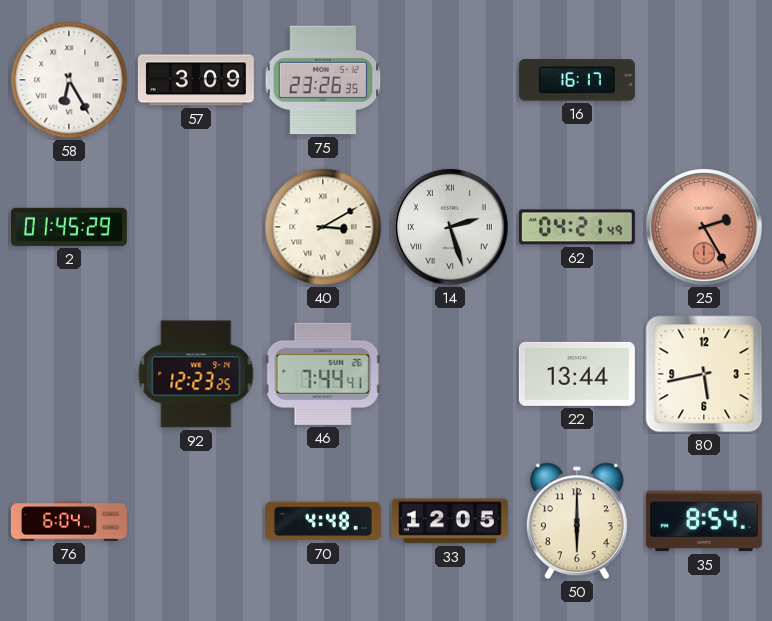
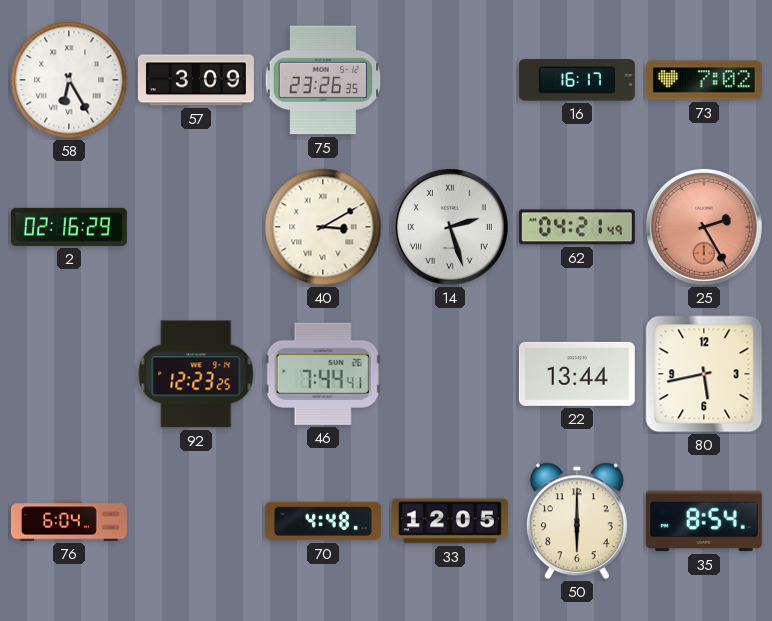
73: none -> 7:02
2: 01:45 -> 02:16
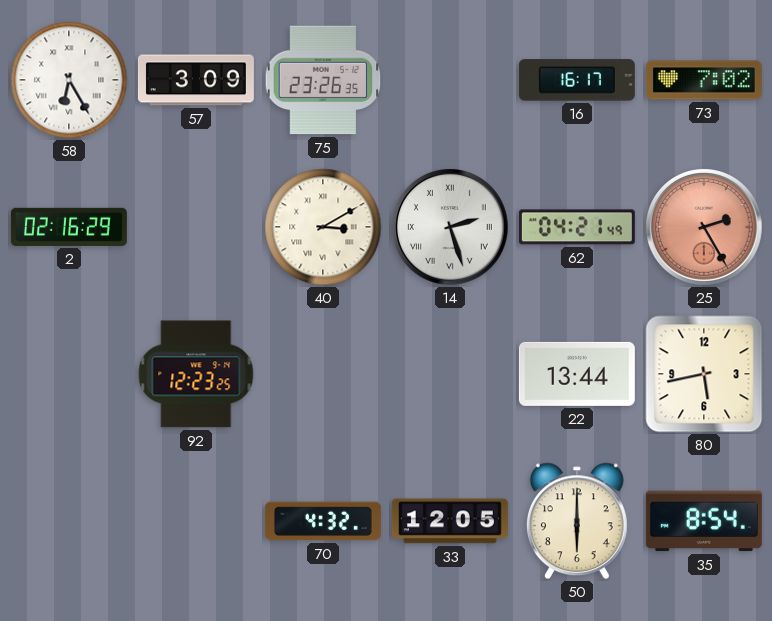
46: 7:44 -> none
76: 6:04 -> none
70: 4:48 -> 4:32
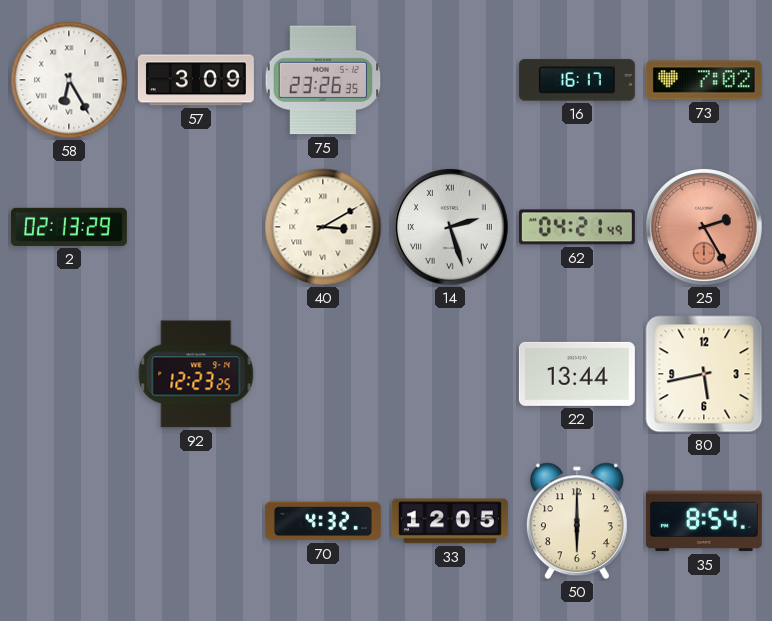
2: 02:16 -> 02:13
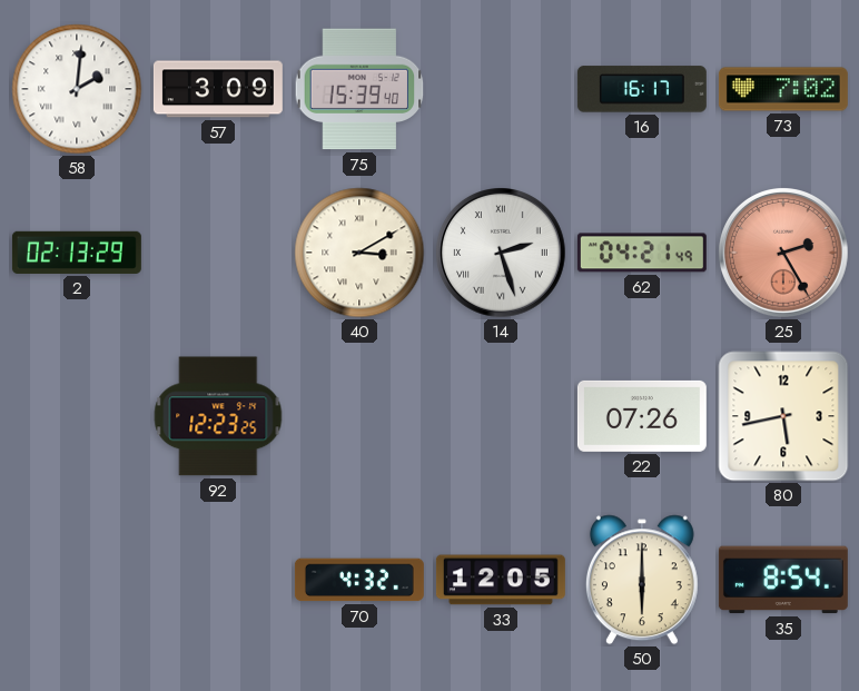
58: 6:25 -> 2:01
75: 23:26 -> 15:39
22: 13:44 -> 07:26
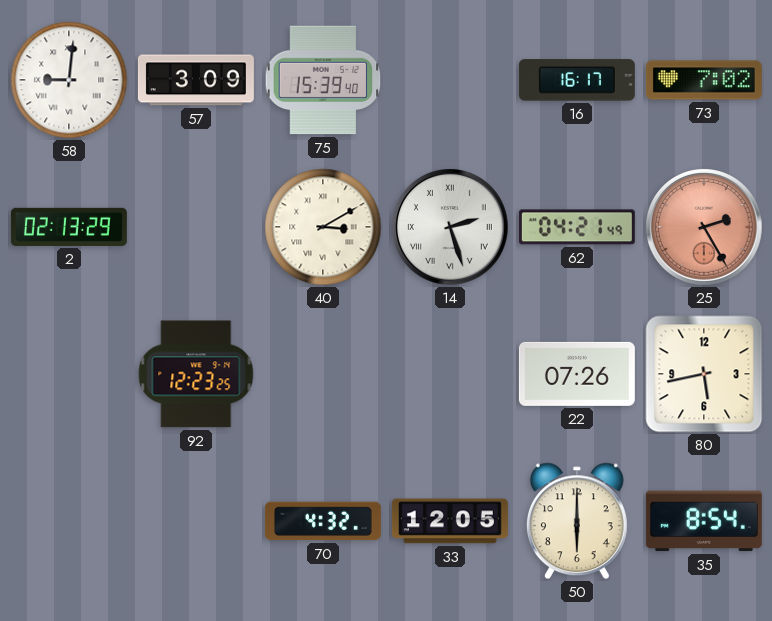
58: 2:01 -> 9:01
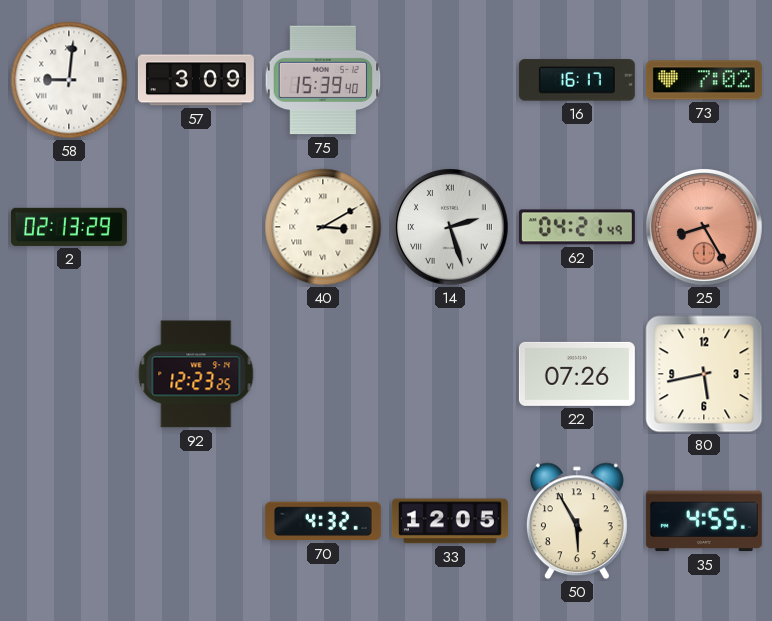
25: 2:25 -> 8:25
50: 6:00 -> 5:55
35: 8:54 -> 4:55
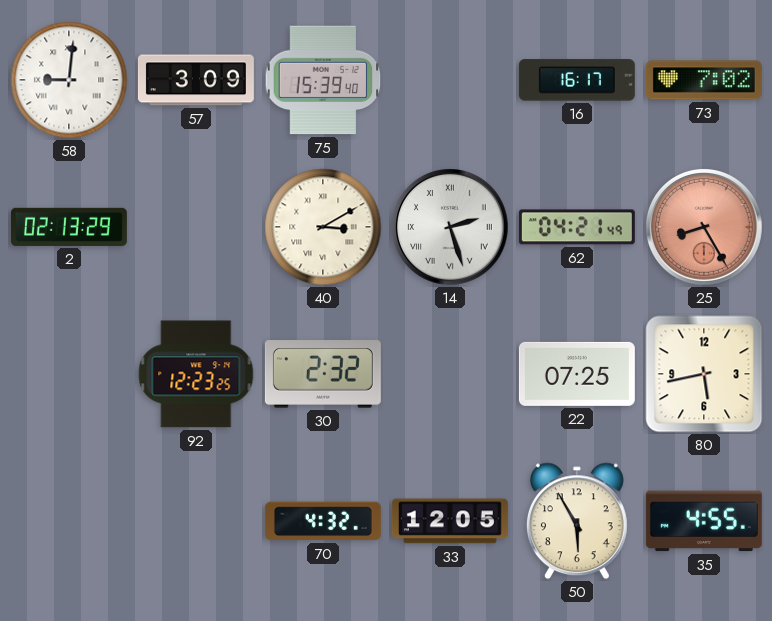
30: none -> 2:32
22: 07:26 -> 07:25
